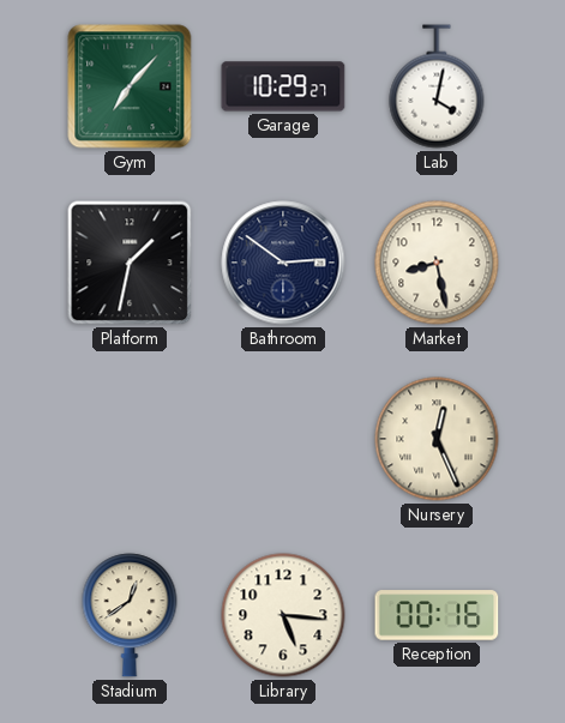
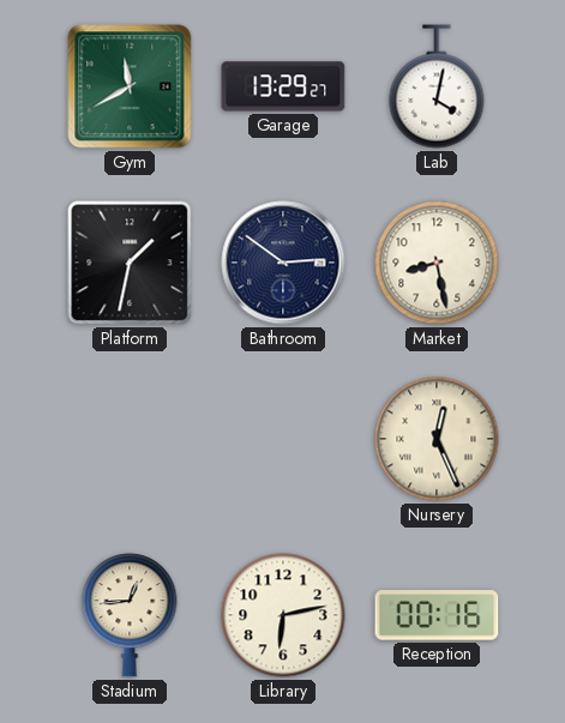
Gym: 7:07 -> 11:40
Garage: 10:29 -> 13:29
Stadium: 12:39 -> 12:44
Library: 5:16 -> 6:13
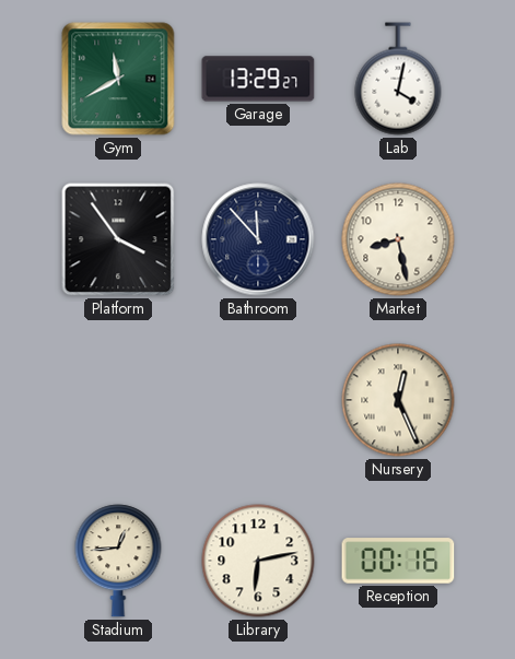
Platform: 1:32 -> 3:54
Bathroom: 2:51 -> 11:53
